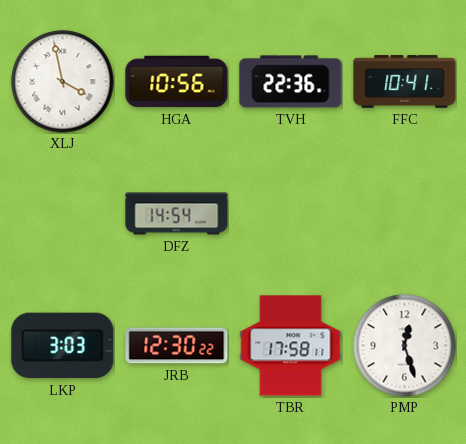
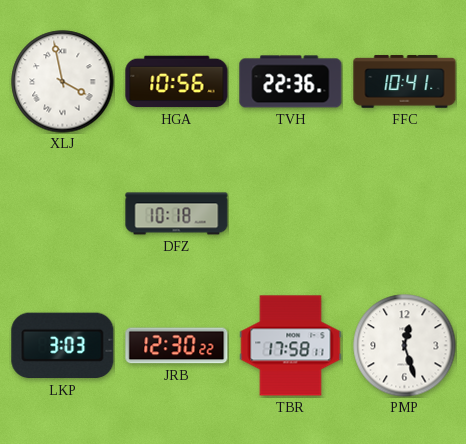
DFZ: 14:54 -> 10:18
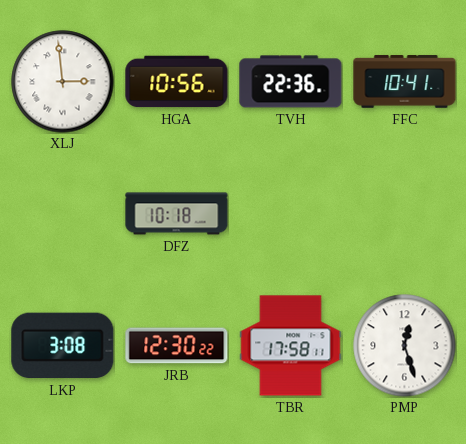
XLJ: 3:58 -> 2:59
LKP: 3:03 -> 3:08
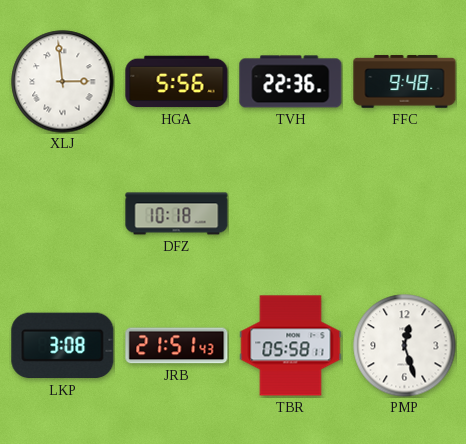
HGA: 10:56 -> 5:56
FFC: 10:41 -> 9:48
JRB: 12:30 -> 21:51
TBR: 17:58 -> 05:58
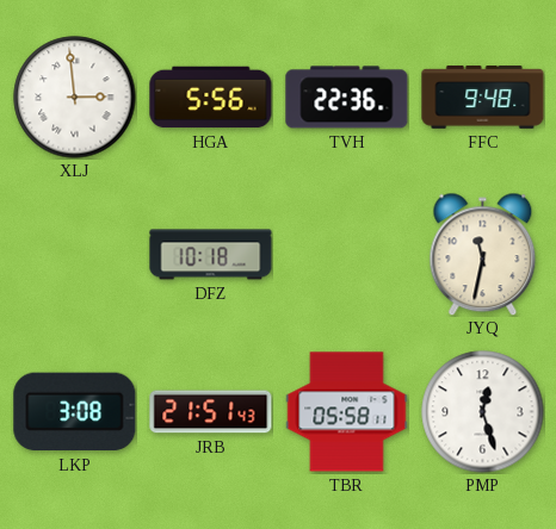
JYQ: none -> 11:32
